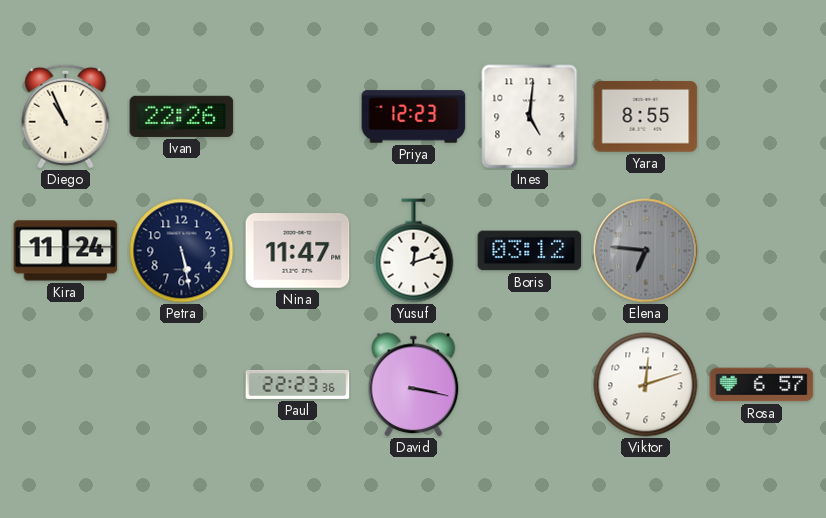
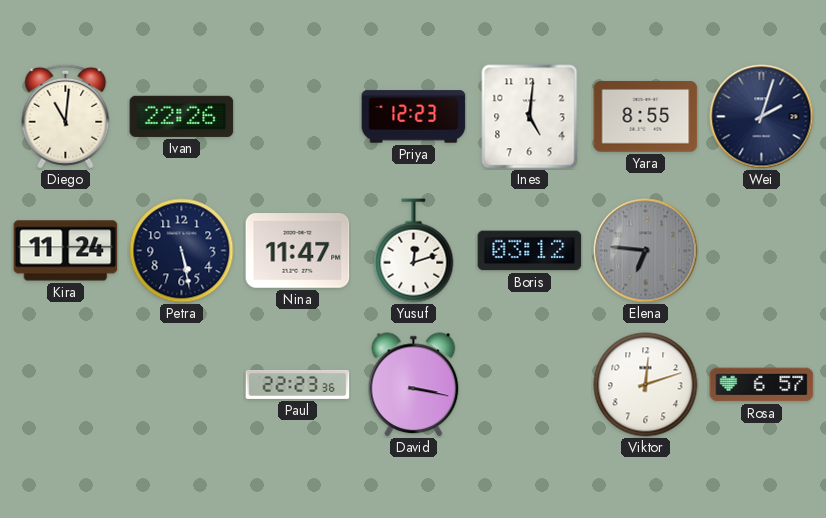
Diego: 10:56 -> 11:01
Wei: none -> 2:03
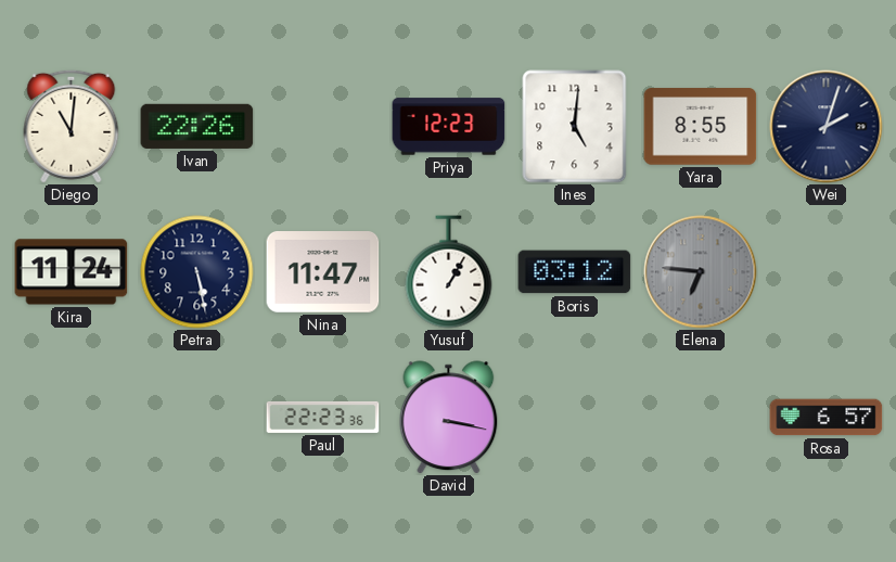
Yusuf: 12:12 -> 1:05
Viktor: 12:12 -> none
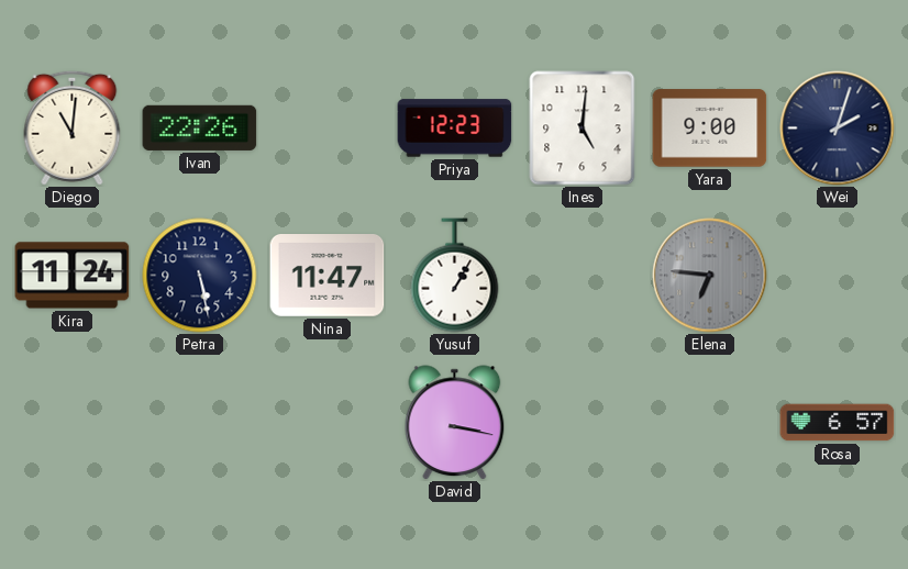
Yara: 8:55 -> 9:00
Boris: 03:12 -> none
Paul: 22:23 -> none
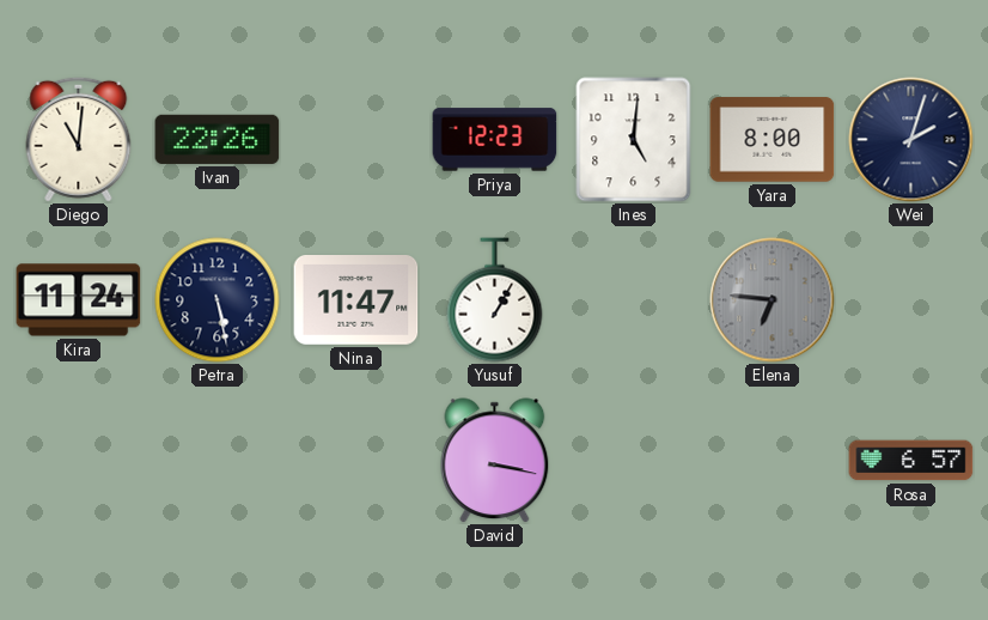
Yara: 9:00 -> 8:00
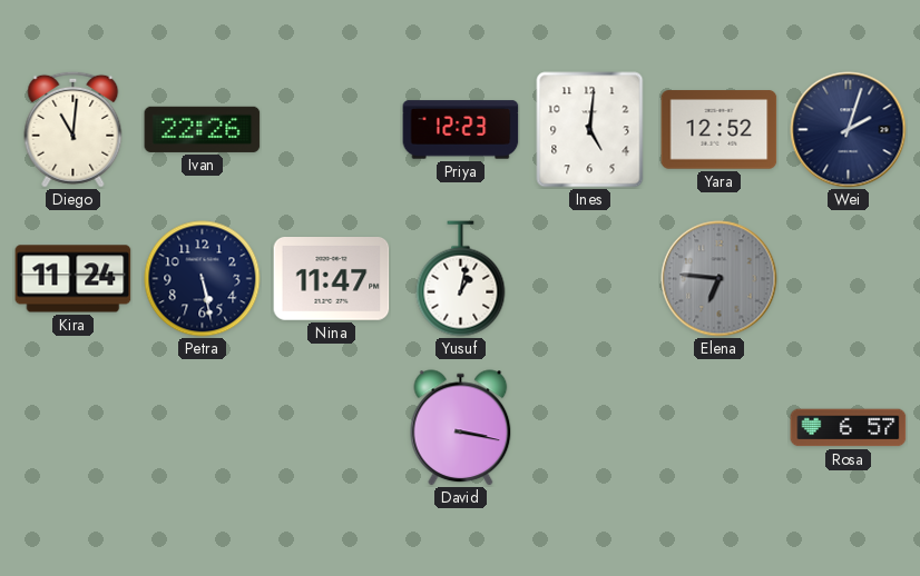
Yara: 8:00 -> 12:52
Yusuf: 1:05 -> 1:02
